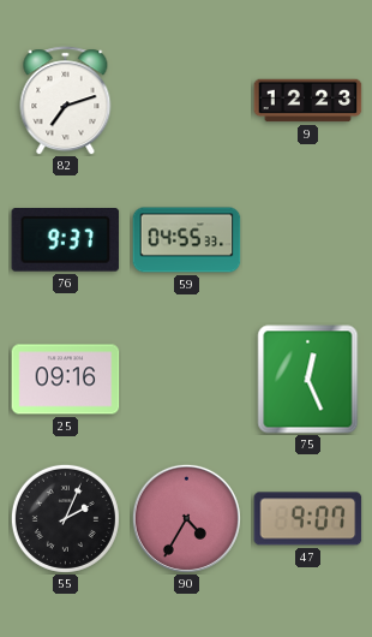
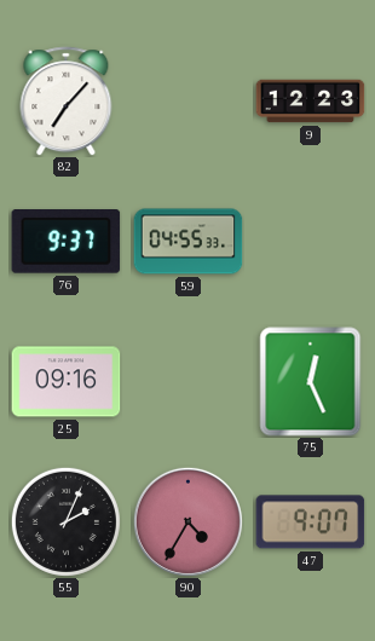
82: 7:12 -> 7:07
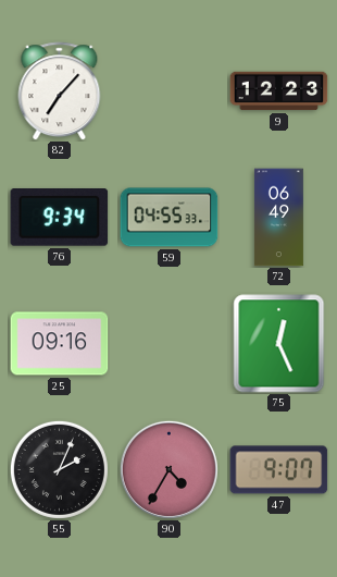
76: 9:37 -> 9:34
72: none -> 06:49
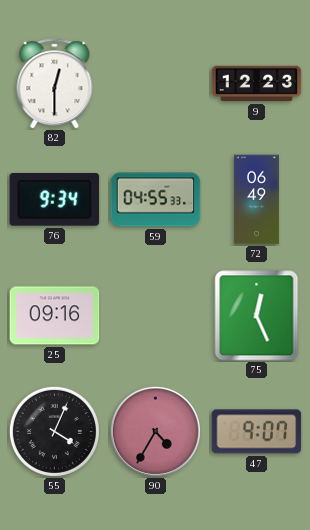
82: 7:07 -> 12:30
55: 2:04 -> 4:04
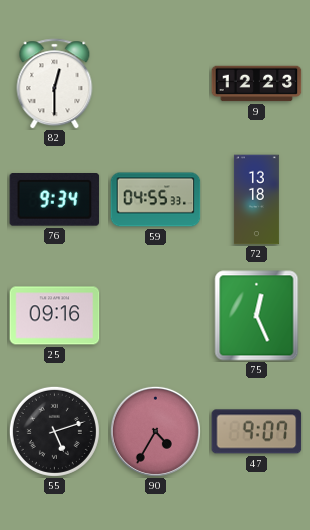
72: 06:49 -> 13:18
55: 4:04 -> 5:12
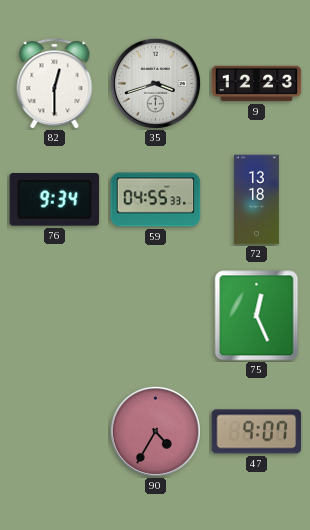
35: none -> 3:42
25: 09:16 -> none
55: 5:12 -> none
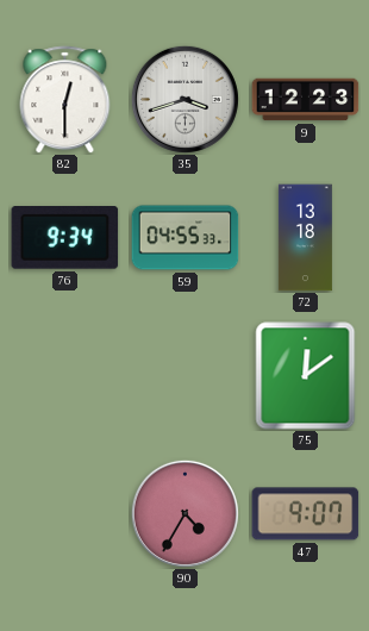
75: 12:26 -> 12:09
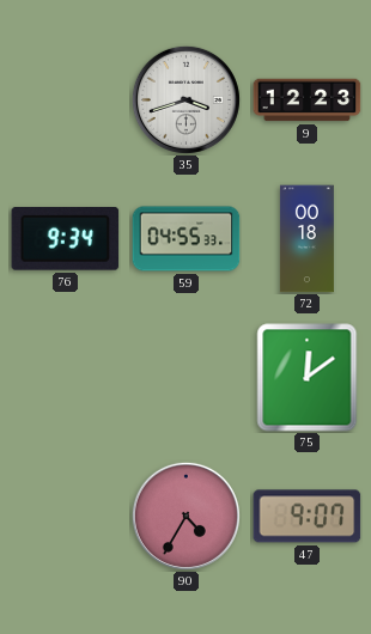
82: 12:30 -> none
72: 13:18 -> 00:18
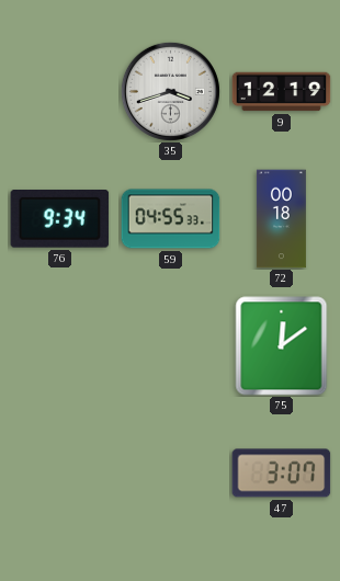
9: 12:23 -> 12:19
90: 4:35 -> none
47: 9:07 -> 3:07
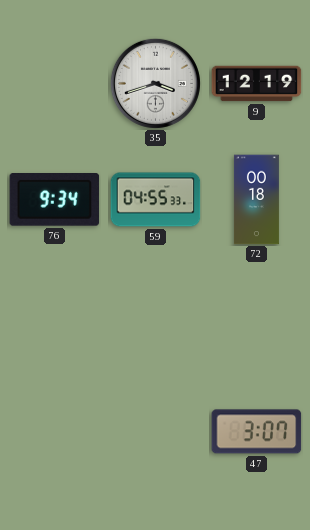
75: 12:09 -> none
